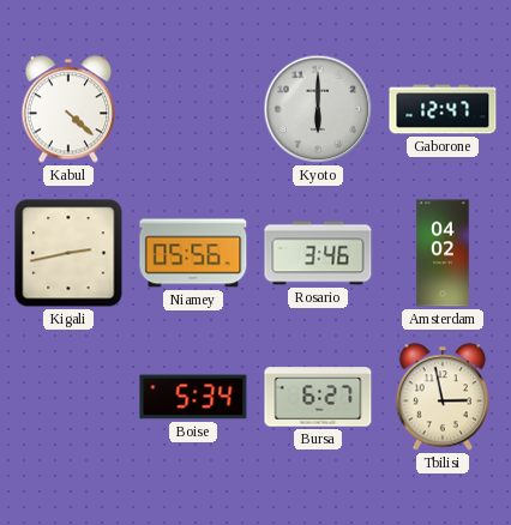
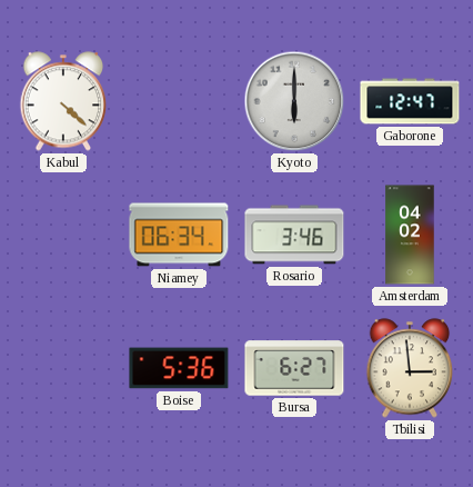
Kigali: 2:43 -> none
Niamey: 05:56 -> 06:34
Boise: 5:34 -> 5:36
Tbilisi: 2:58 -> 2:59
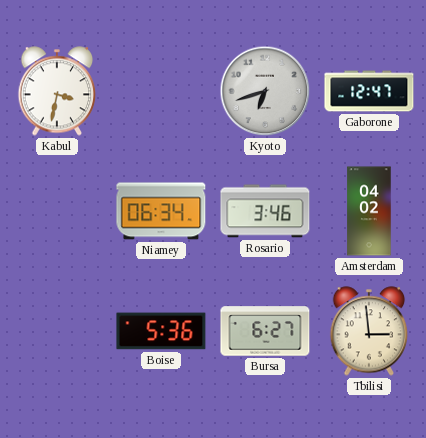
Kabul: 4:22 -> 3:32
Kyoto: 6:00 -> 6:42
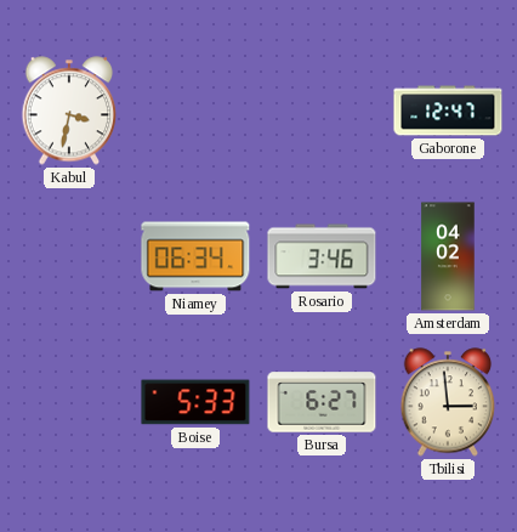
Kyoto: 6:42 -> none
Boise: 5:36 -> 5:33
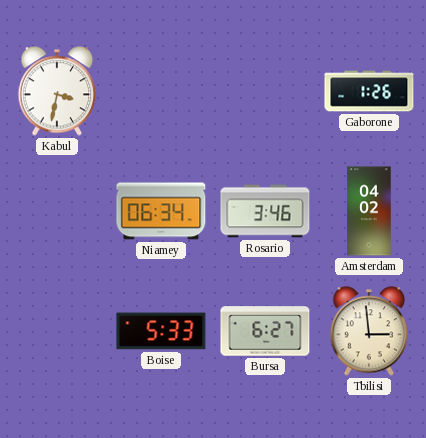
Gaborone: 12:47 -> 1:26
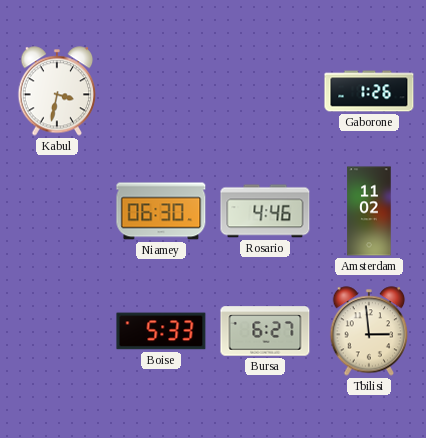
Niamey: 06:34 -> 06:30
Rosario: 3:46 -> 4:46
Amsterdam: 04:02 -> 11:02
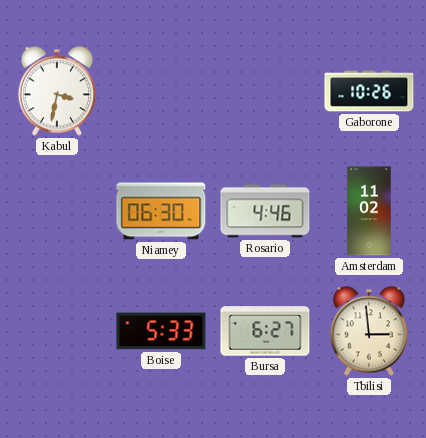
Gaborone: 1:26 -> 10:26
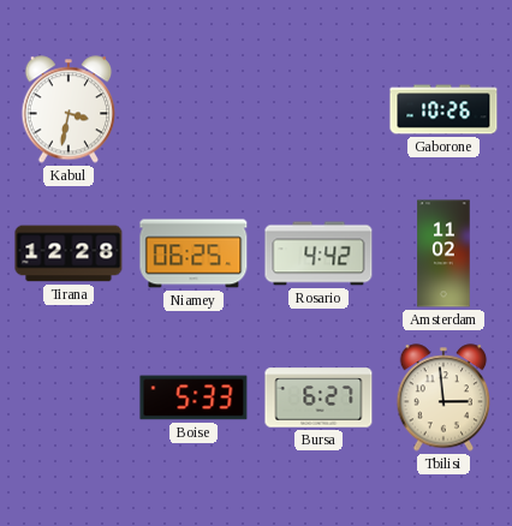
Tirana: none -> 12:28
Niamey: 06:30 -> 06:25
Rosario: 4:46 -> 4:42
